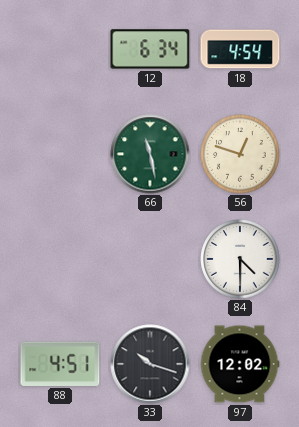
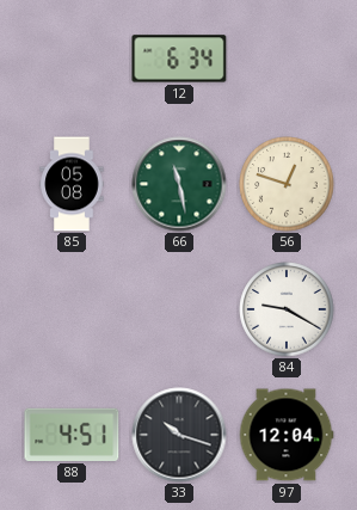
18: 4:54 -> none
85: none -> 05:08
84: 4:30 -> 9:20
97: 12:02 -> 12:04
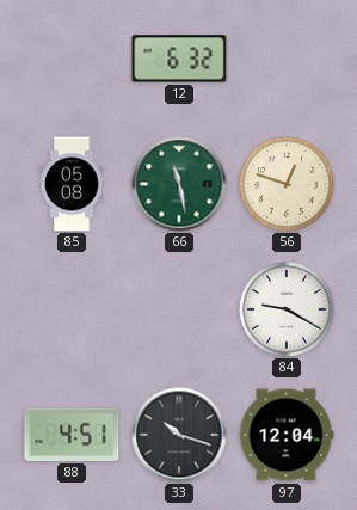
12: 6:34 -> 6:32
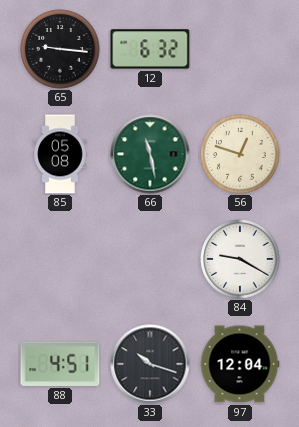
65: none -> 9:16
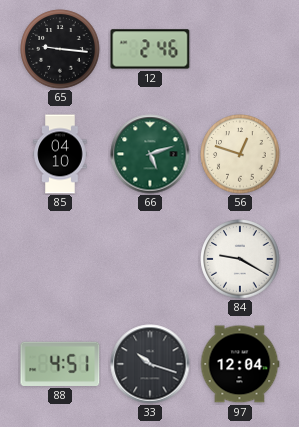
12: 6:32 -> 2:46
85: 05:08 -> 04:10
66: 11:28 -> 5:12
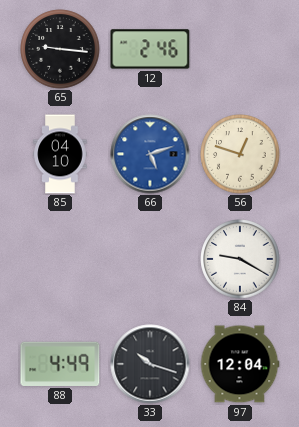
66 dial: green -> blue
88: 4:51 -> 4:49
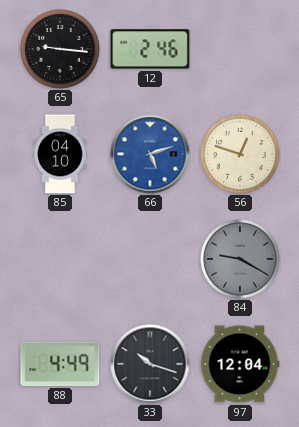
84 dial: white -> grey
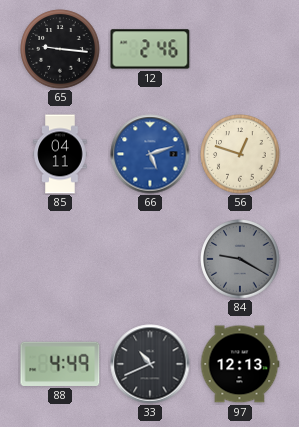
85: 04:10 -> 04:11
33: 10:18 -> 10:41
97: 12:04 -> 12:13
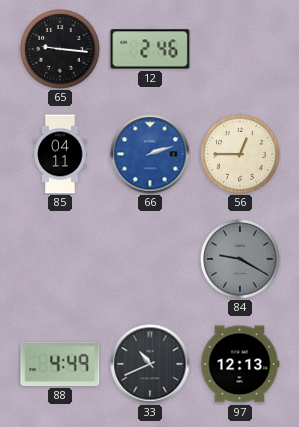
66: 5:12 -> 2:12
56: 12:48 -> 12:45
